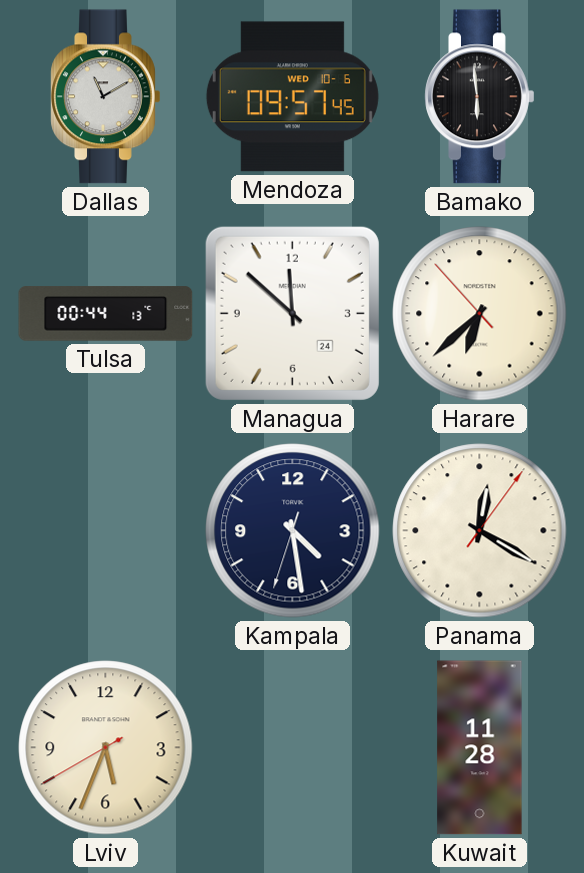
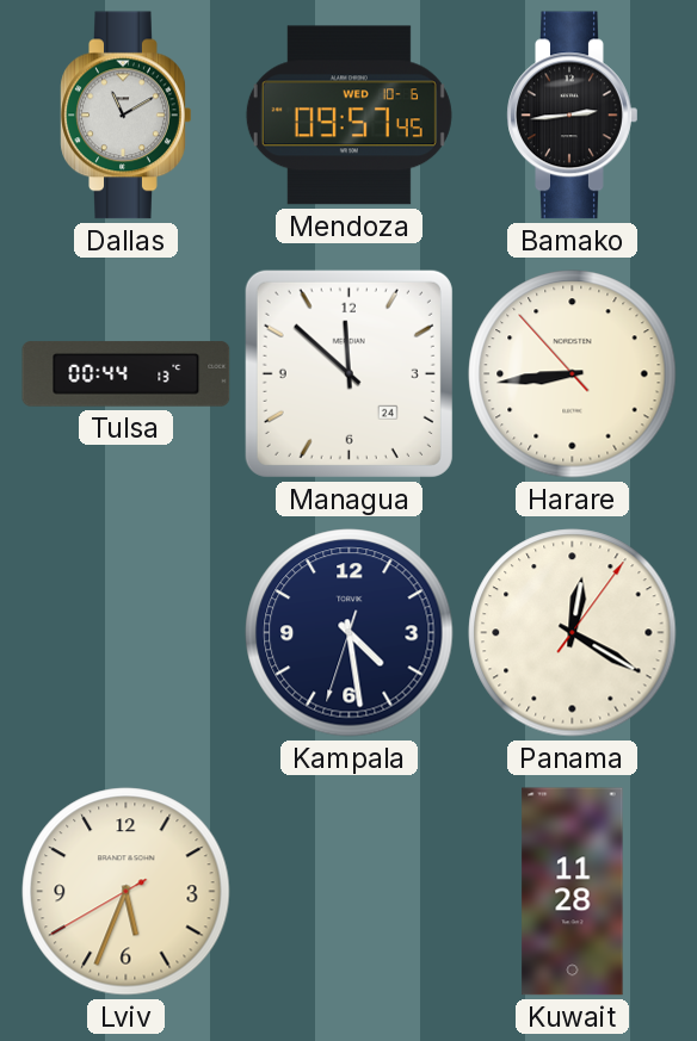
Bamako: 5:59 -> 2:44
Harare: 6:37 -> 8:43
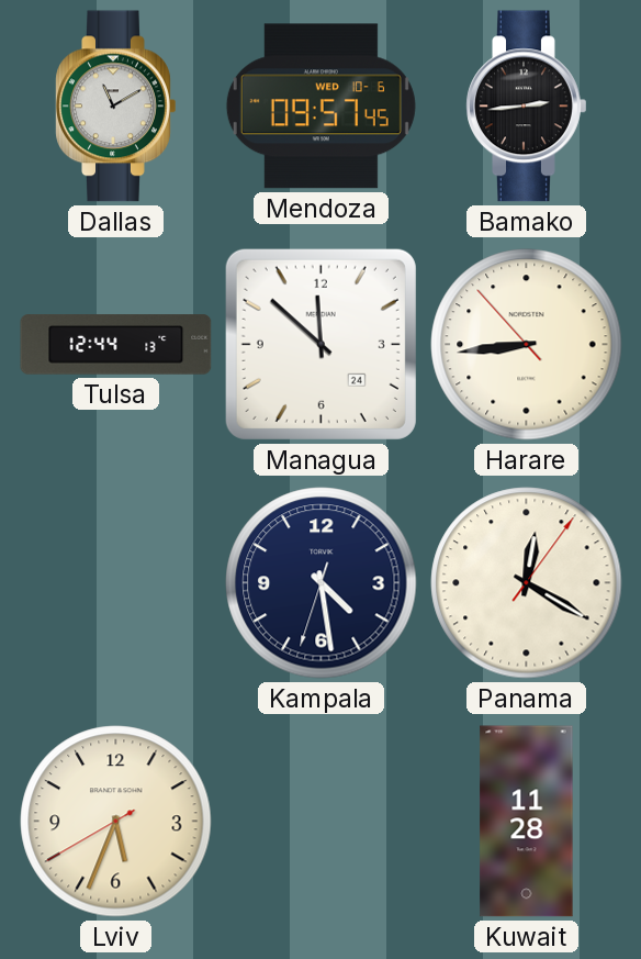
Tulsa: 00:44 -> 12:44
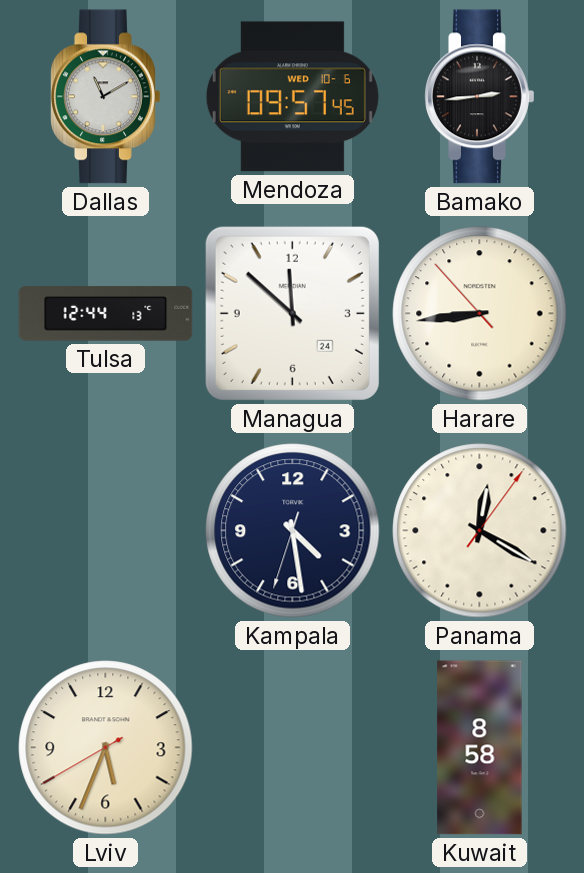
Kuwait: 11:28 -> 8:58
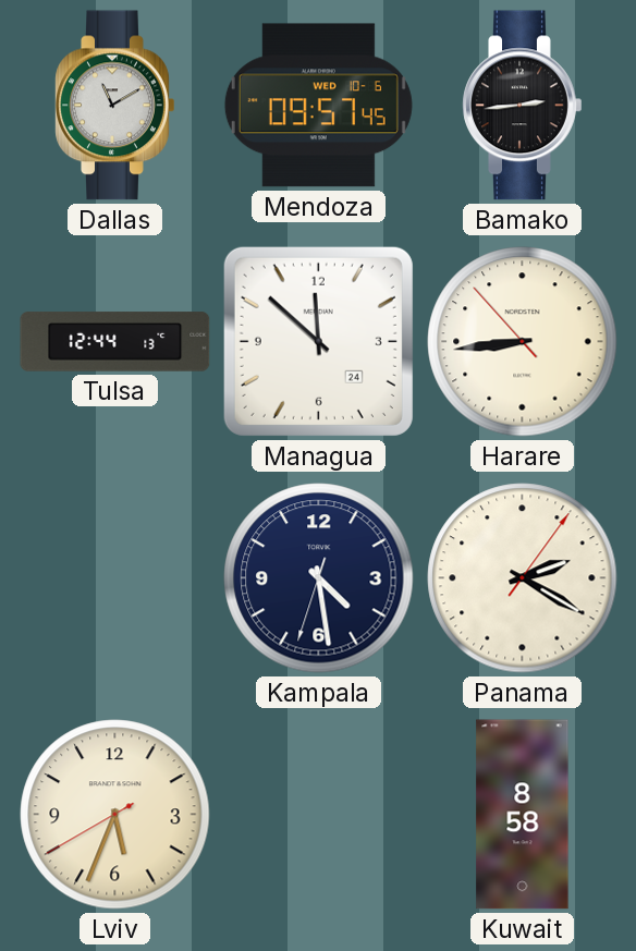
Panama: 12:20 -> 2:20
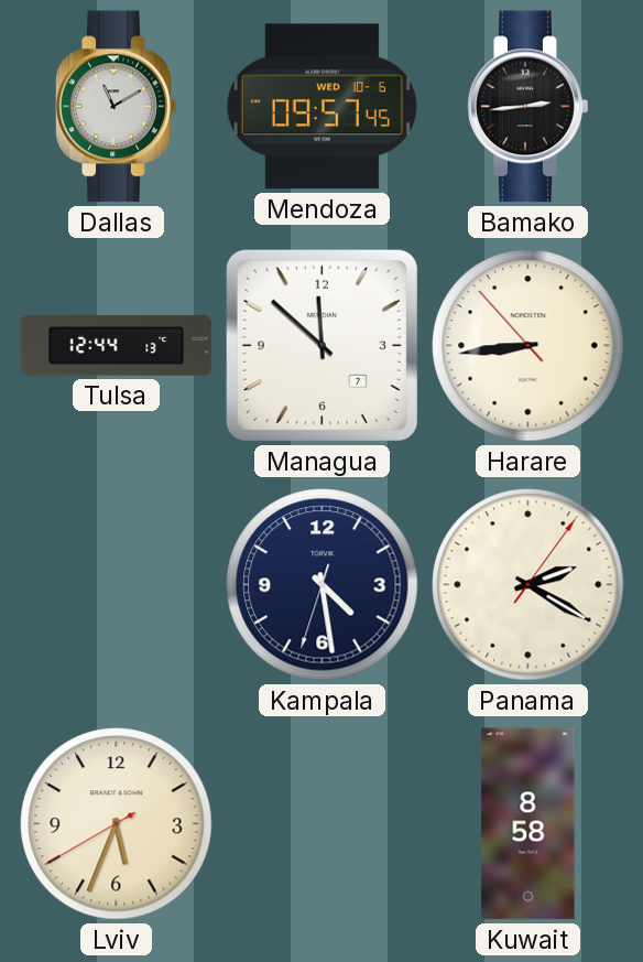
Managua date: 24 -> 7
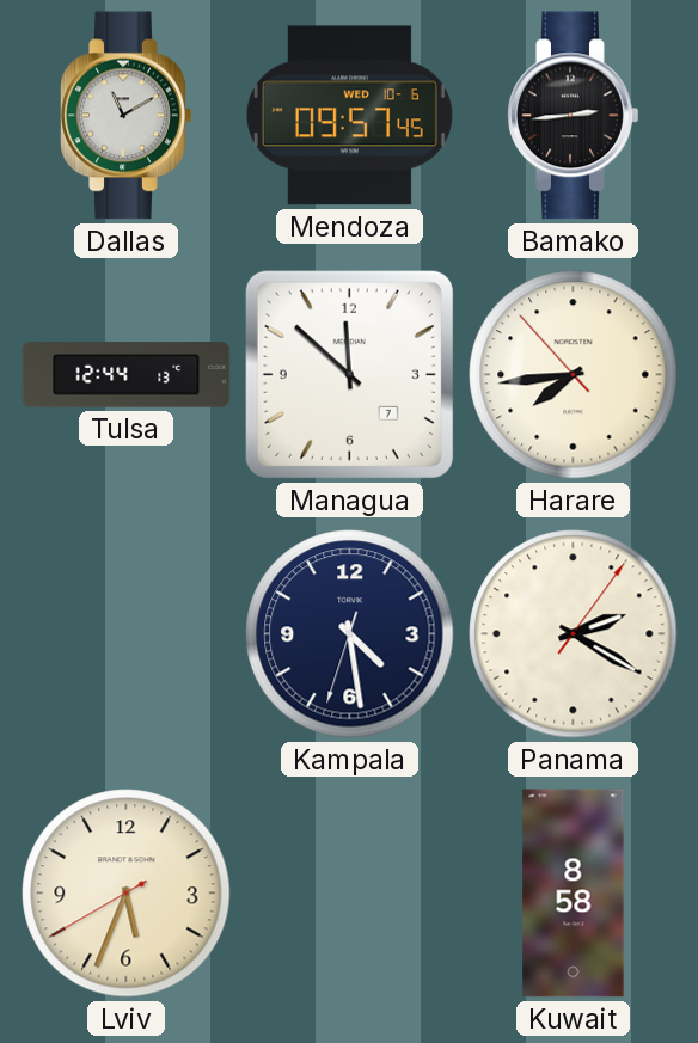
Harare: 8:43 -> 7:43
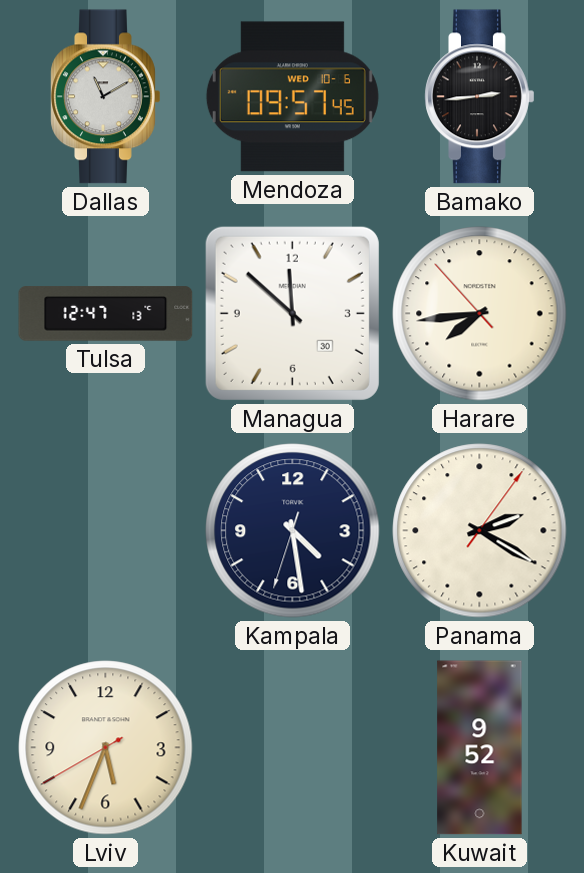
Tulsa: 12:44 -> 12:47
Managua date: 7 -> 30
Kuwait: 8:58 -> 9:52
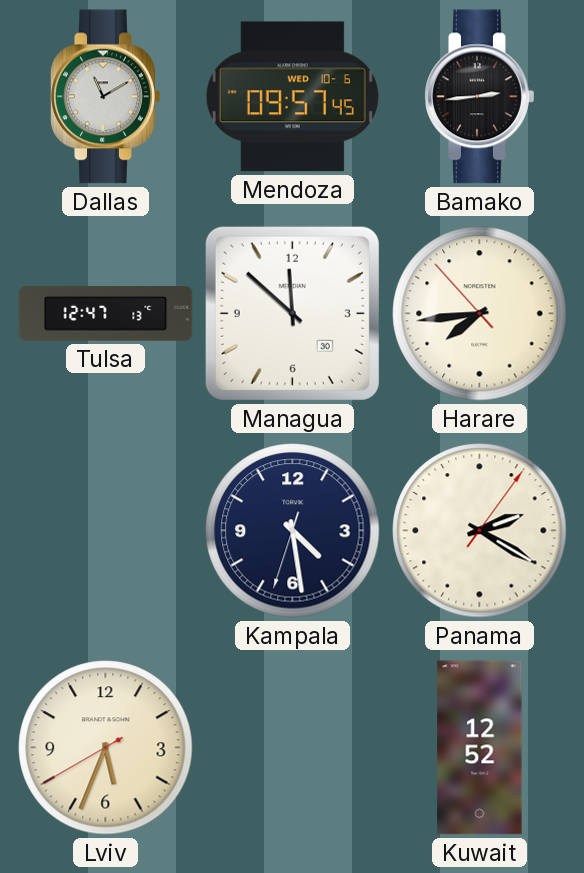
Kuwait: 9:52 -> 12:52
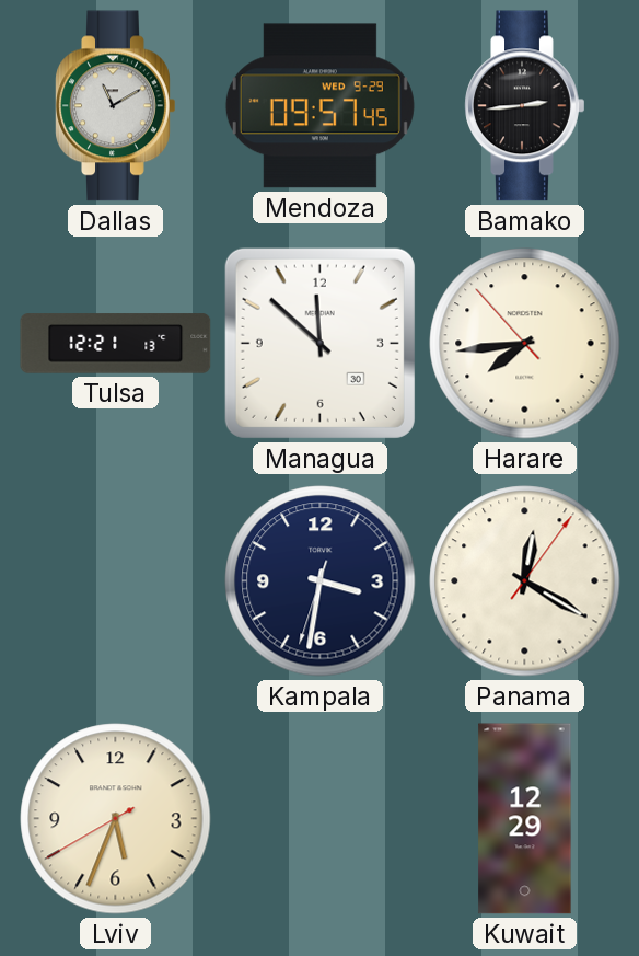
Mendoza date: WED 10-6 -> WED 9-29
Tulsa: 12:47 -> 12:21
Kampala: 4:28 -> 3:31
Panama: 2:20 -> 12:20
Kuwait: 12:52 -> 12:29
